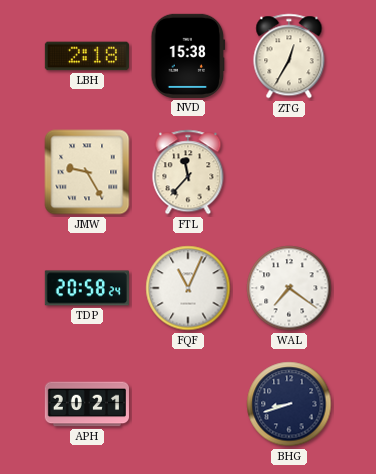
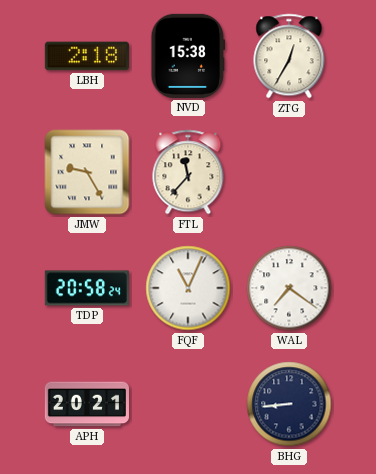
BHG: 8:42 -> 8:44
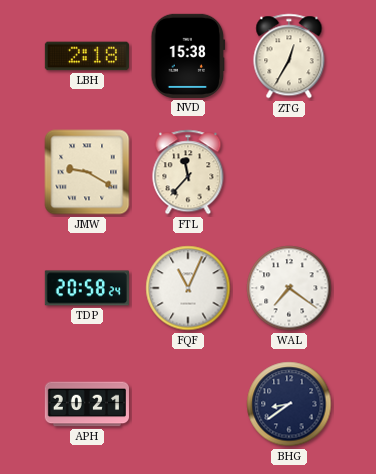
JMW: 9:25 -> 9:20
BHG: 8:44 -> 8:39
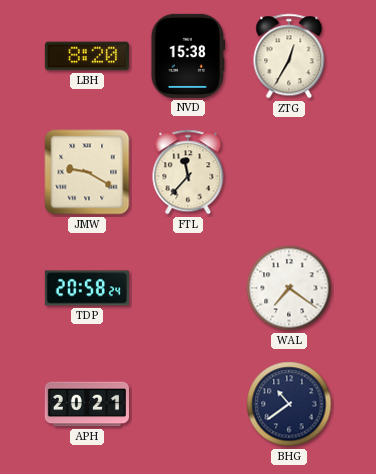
LBH: 2:18 -> 8:20
FQF: 11:04 -> none
BHG: 8:39 -> 10:39
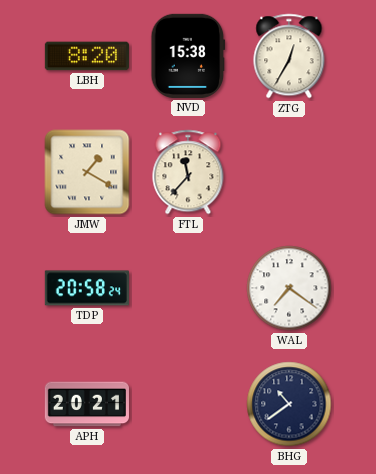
JMW: 9:20 -> 1:20
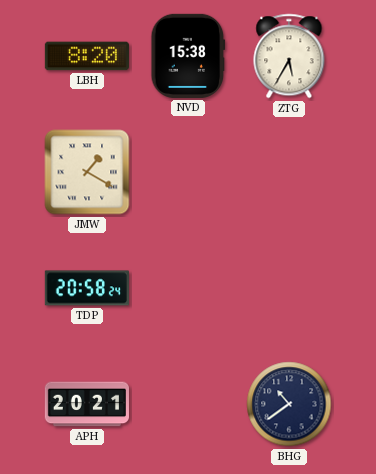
ZTG: 12:35 -> 5:35
FTL: 11:37 -> none
WAL: 7:21 -> none
